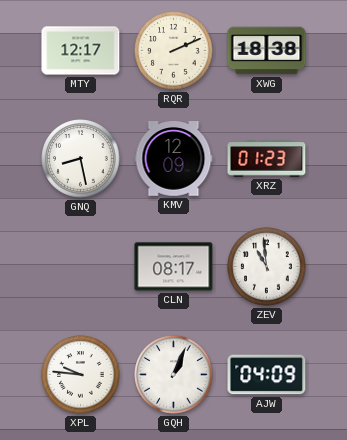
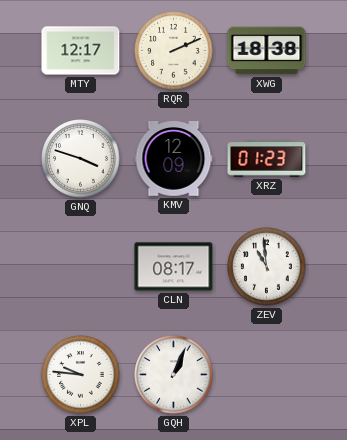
GNQ: 8:28 -> 3:48
AJW: 04:09 -> none
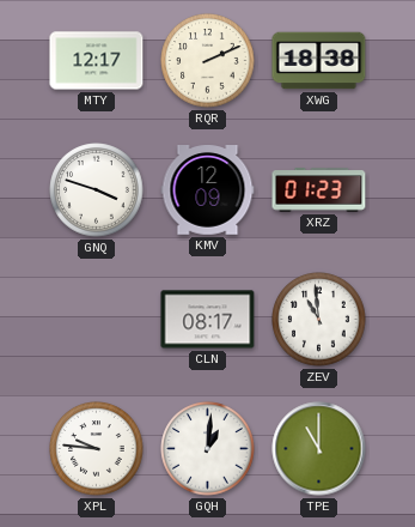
GQH: 1:04 -> 1:01
TPE: none -> 11:00
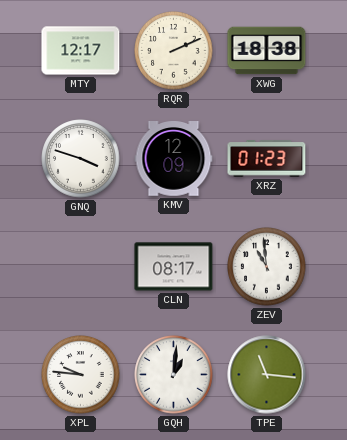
TPE: 11:00 -> 11:16
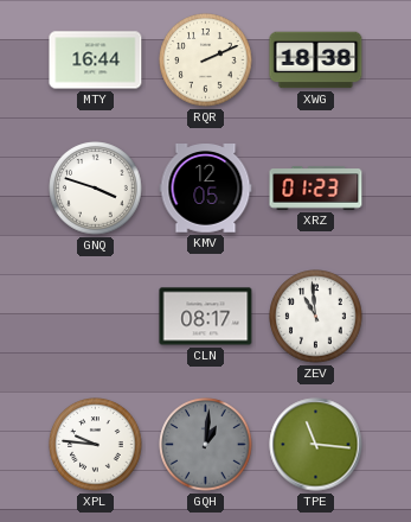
MTY: 12:17 -> 16:44
KMV: 12:09 -> 12:05
GQH dial: white -> grey
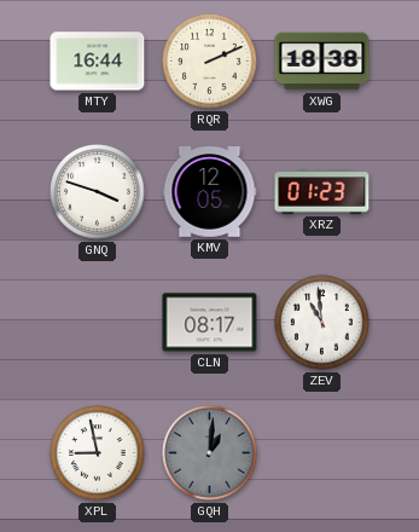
XPL: 9:46 -> 8:58
TPE: 11:16 -> none
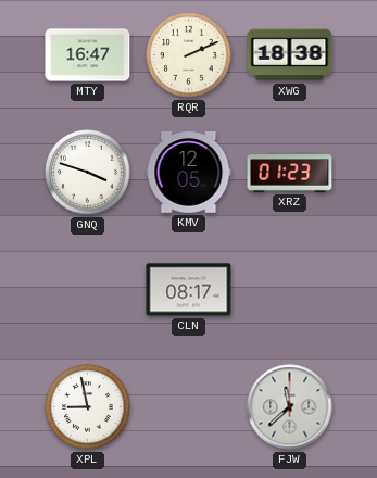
MTY: 16:44 -> 16:47
ZEV: 10:59 -> none
GQH: 1:01 -> none
FJW: none -> 11:38
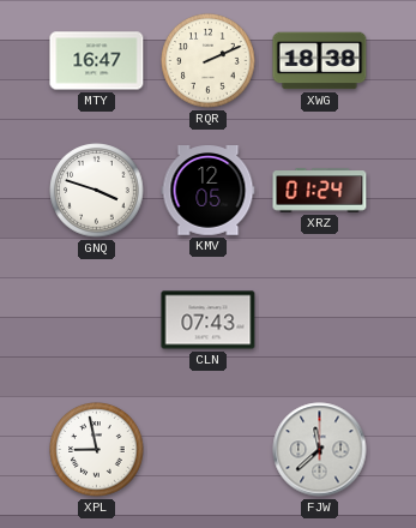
XRZ: 01:23 -> 01:24
CLN: 08:17 -> 07:43
